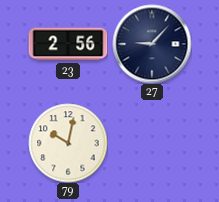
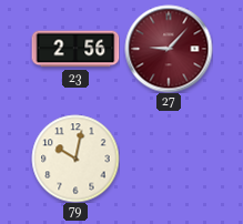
27 dial: navy -> burgundy
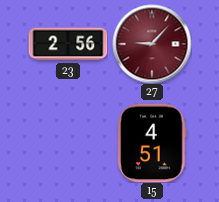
79: 10:02 -> none
15: none -> 4:51
